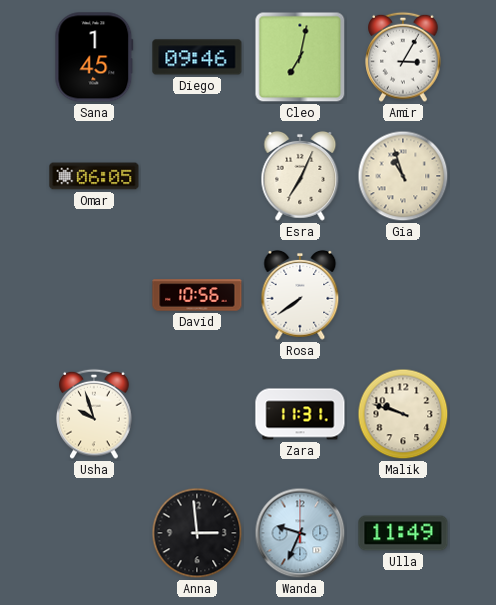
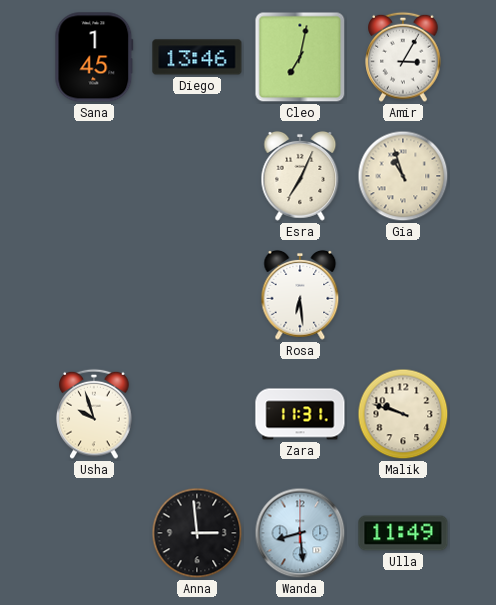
Diego: 09:46 -> 13:46
Omar: 06:05 -> none
David: 10:56 -> none
Rosa: 7:39 -> 6:29
Wanda: 9:34 -> 8:29
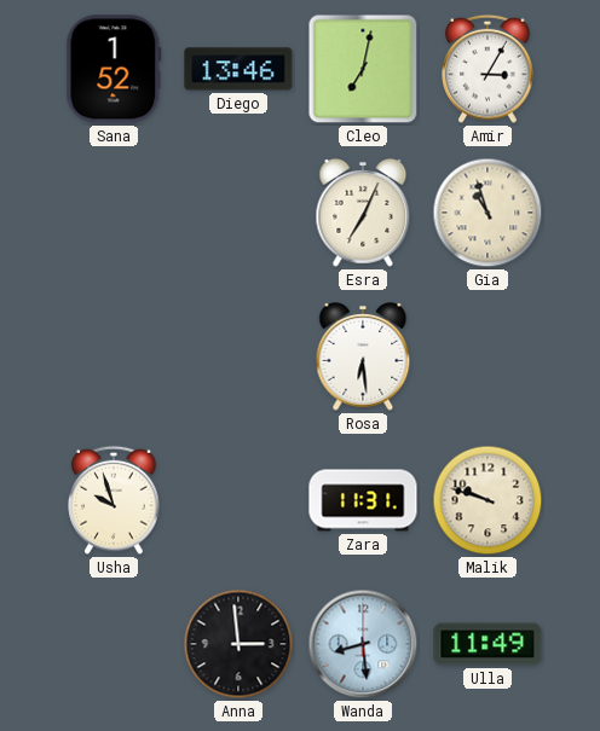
Sana: 1:45 -> 1:52
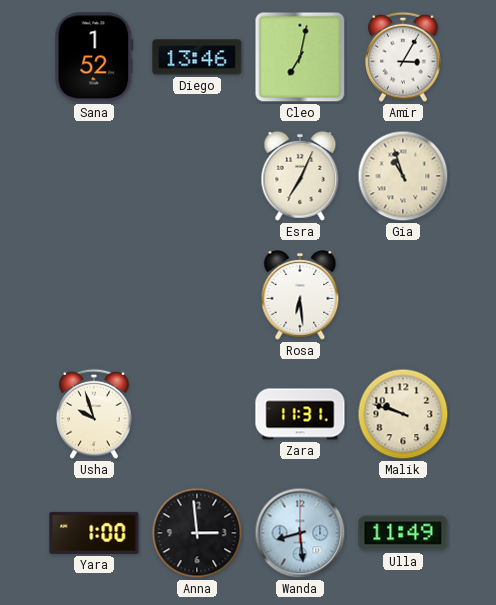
Yara: none -> 1:00
